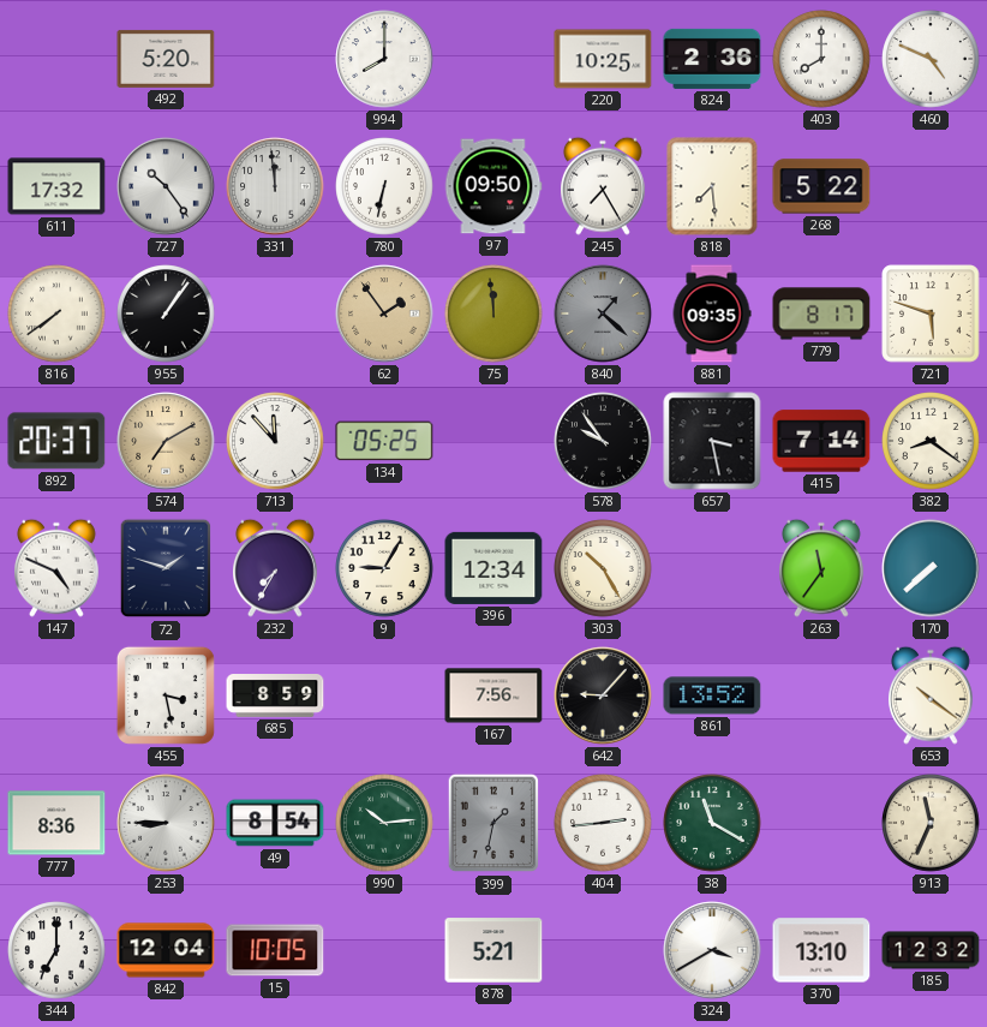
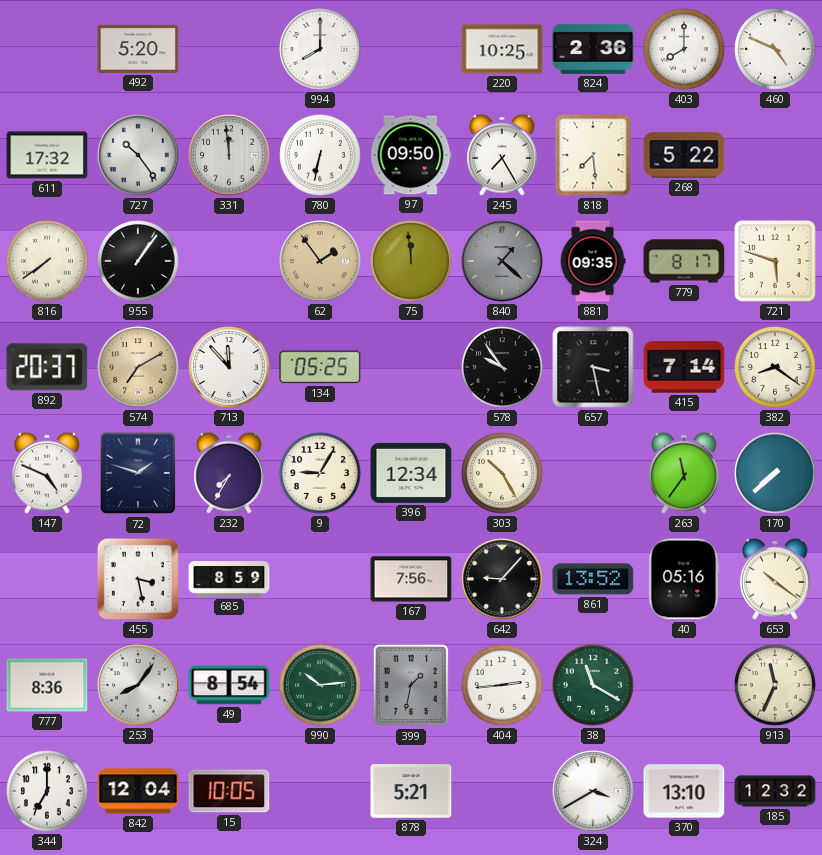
40: none -> 05:16
253: 8:45 -> 8:06
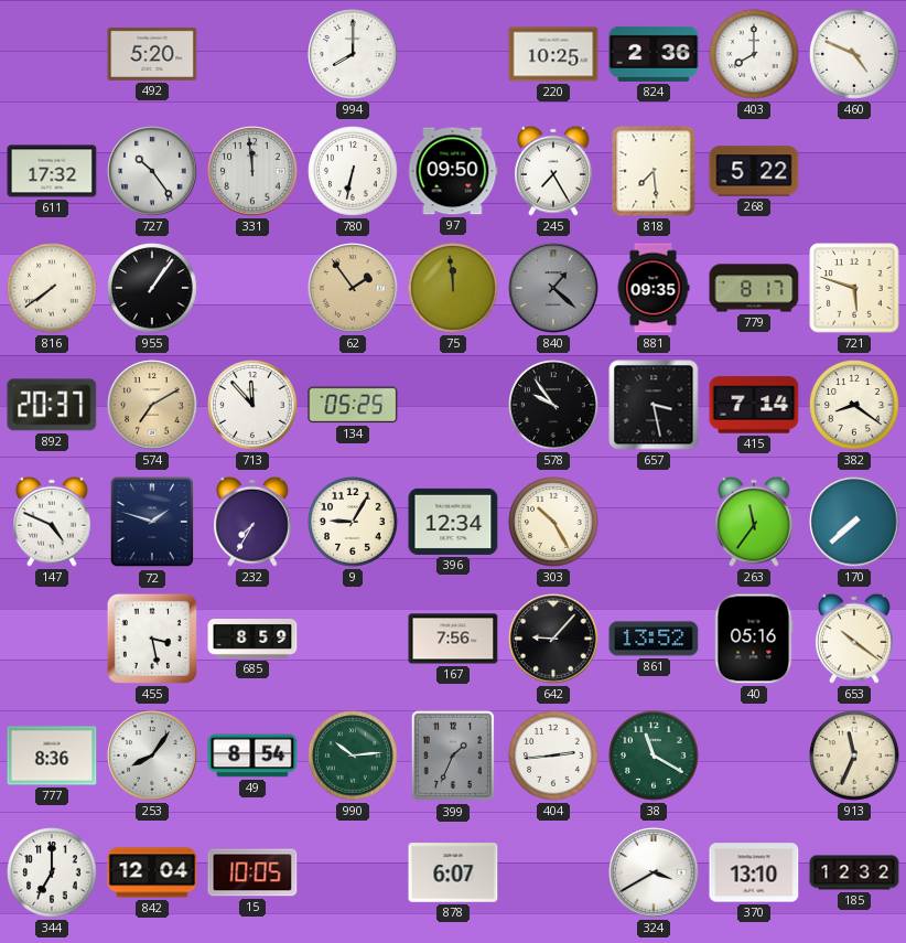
399: 1:32 -> 1:34
878: 5:21 -> 6:07
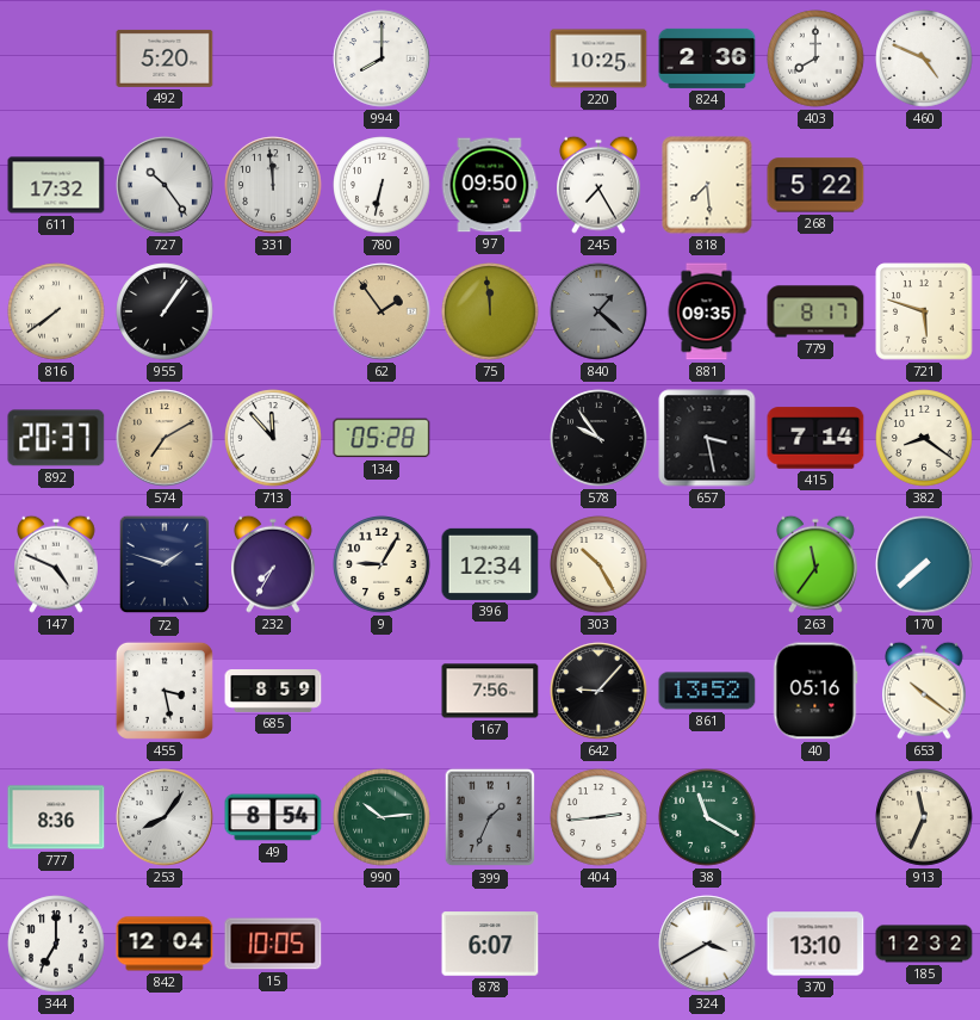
134: 05:25 -> 05:28
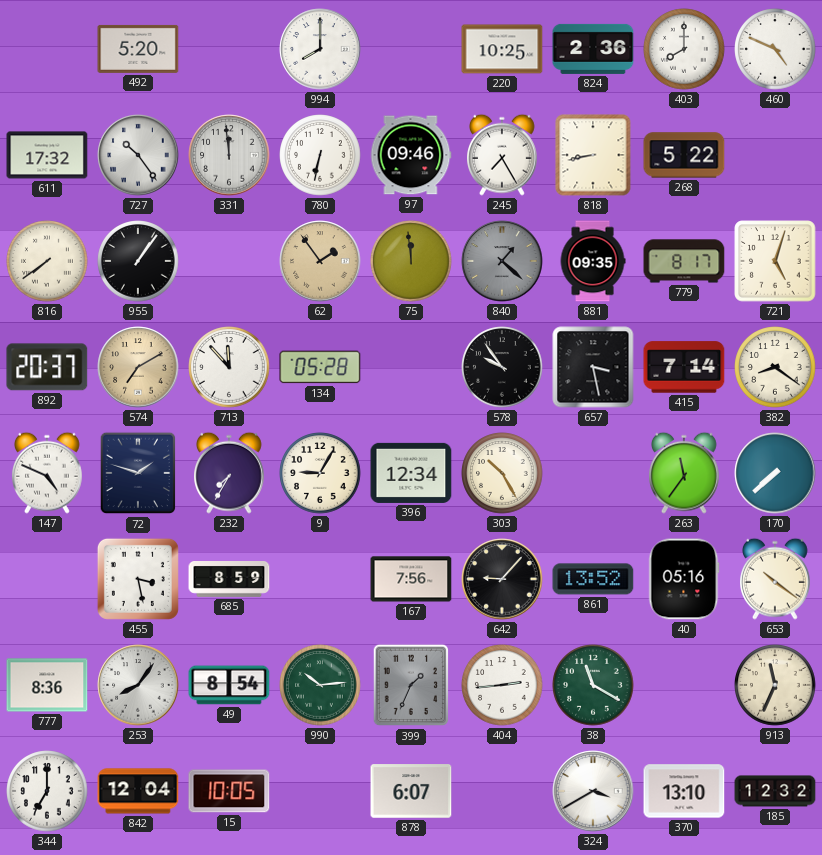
97: 09:50 -> 09:46
818: 7:29 -> 8:43
721: 5:48 -> 5:03
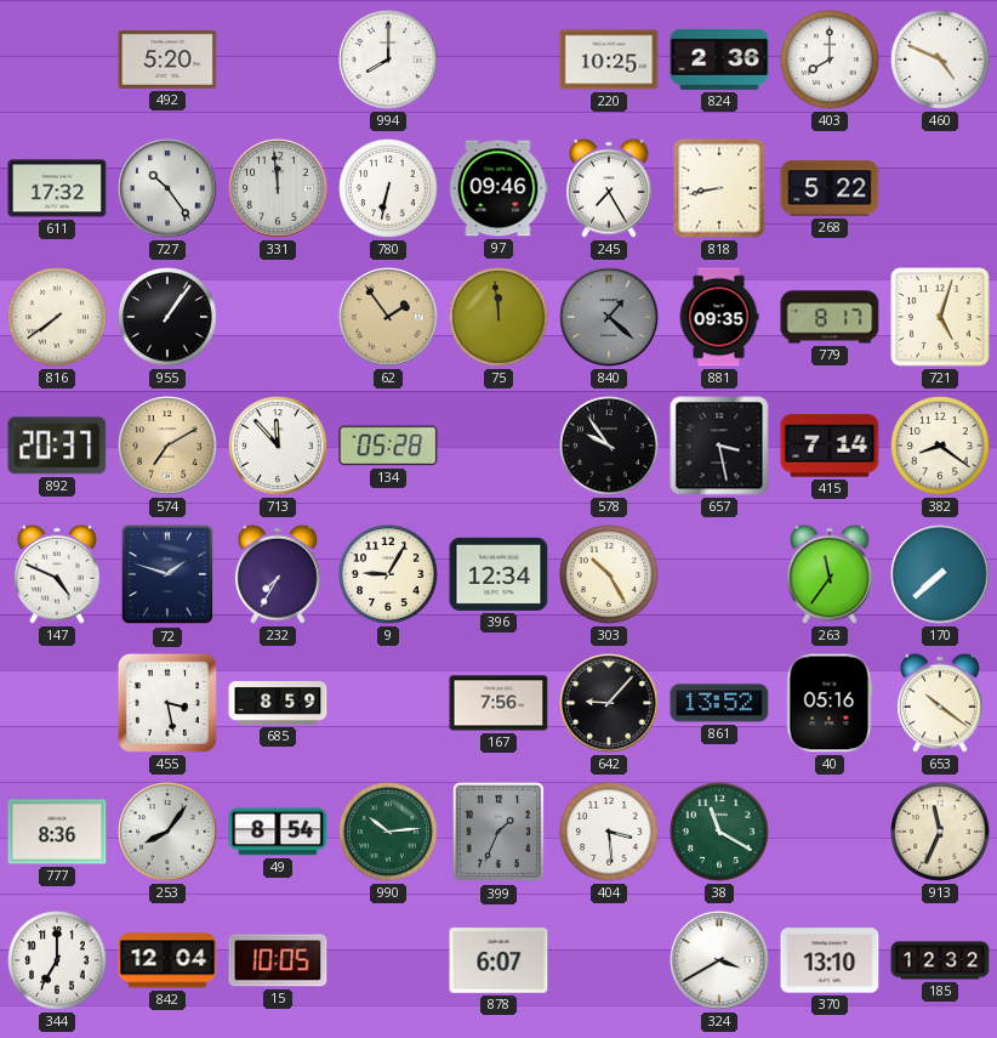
404: 2:44 -> 3:29
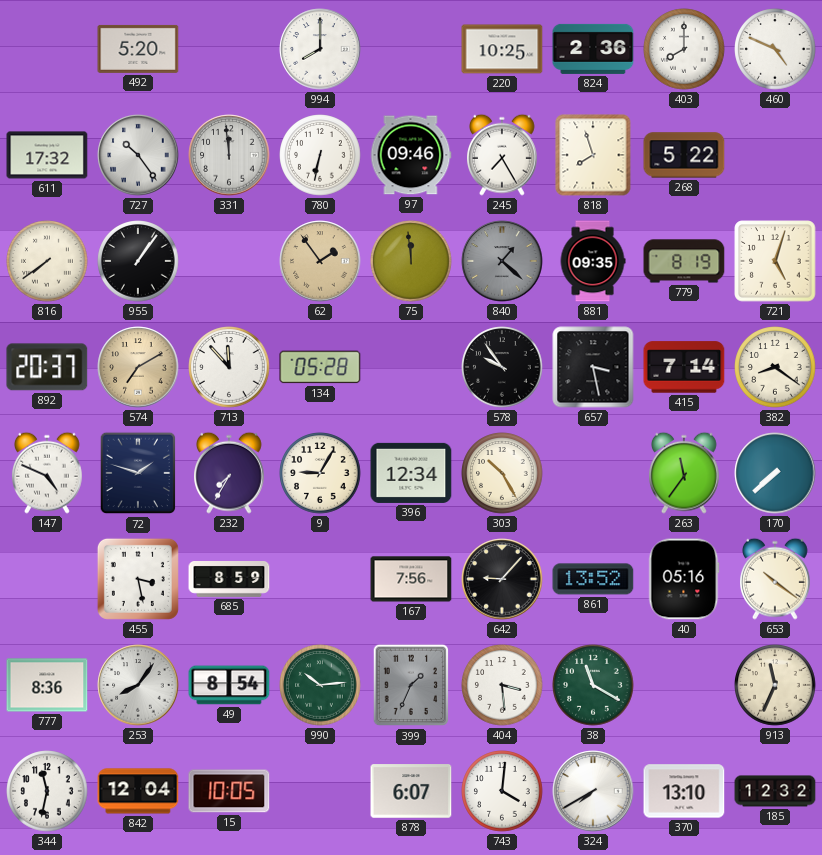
818: 8:43 -> 7:57
779: 8:17 -> 8:19
344: 7:00 -> 11:32
743: none -> 4:01
324: 3:40 -> 7:40
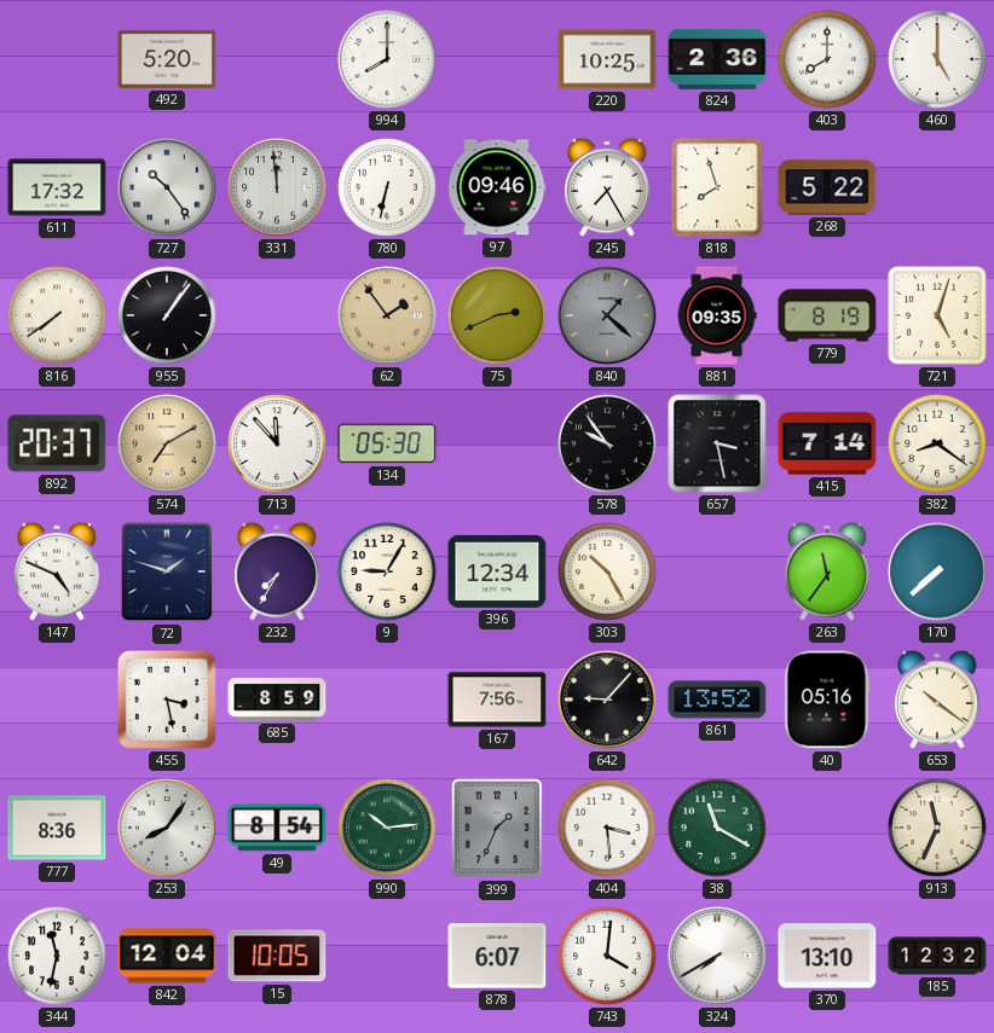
460: 4:49 -> 5:00
75: 11:59 -> 2:41
134: 05:28 -> 05:30
